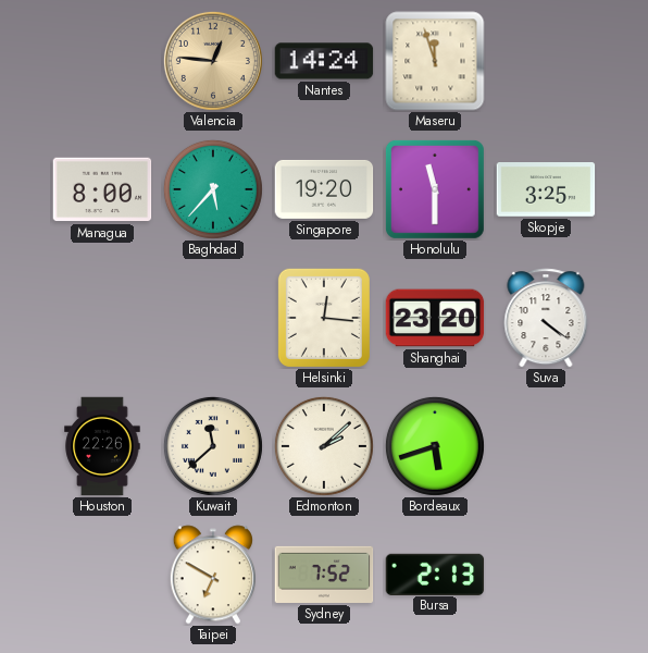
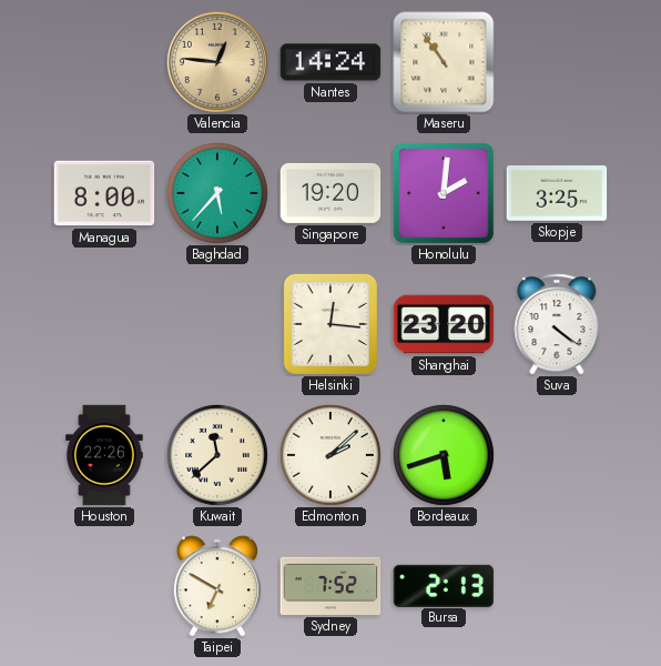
Maseru: 11:57 -> 10:54
Honolulu: 11:30 -> 2:01
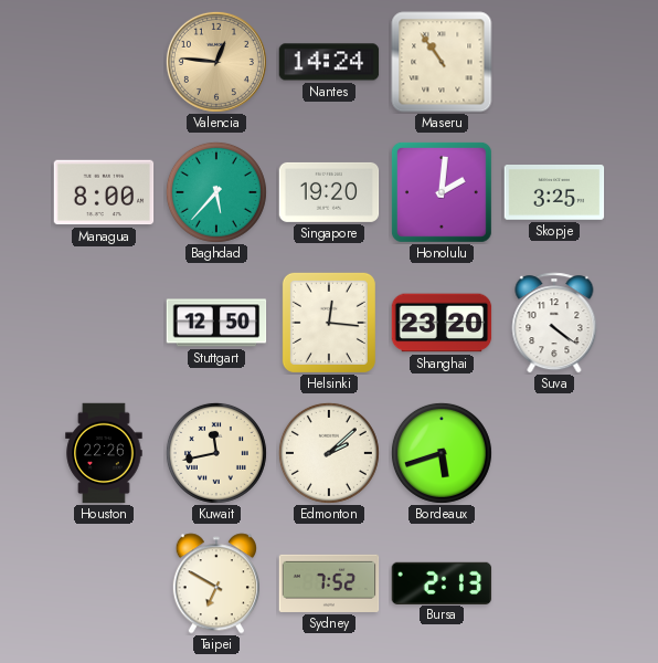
Stuttgart: none -> 12:50
Kuwait: 11:38 -> 11:43
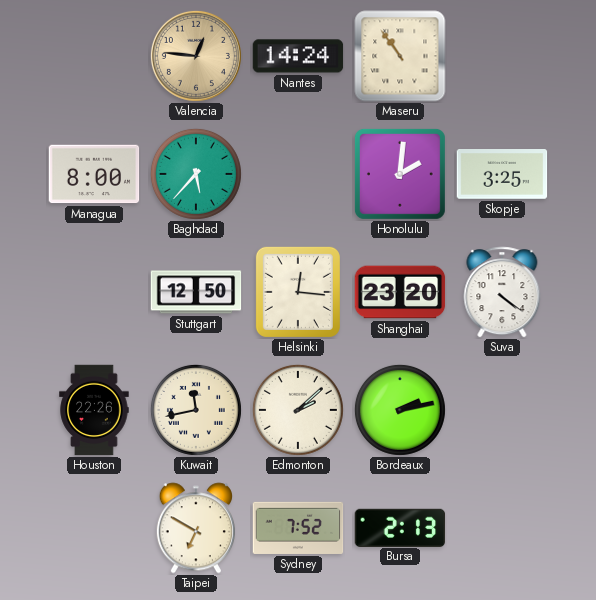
Singapore: 19:20 -> none
Bordeaux: 5:42 -> 2:13
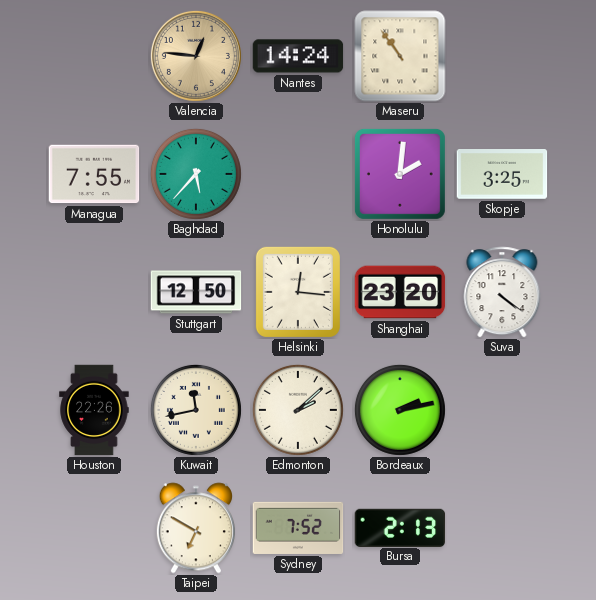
Managua: 8:00 -> 7:55
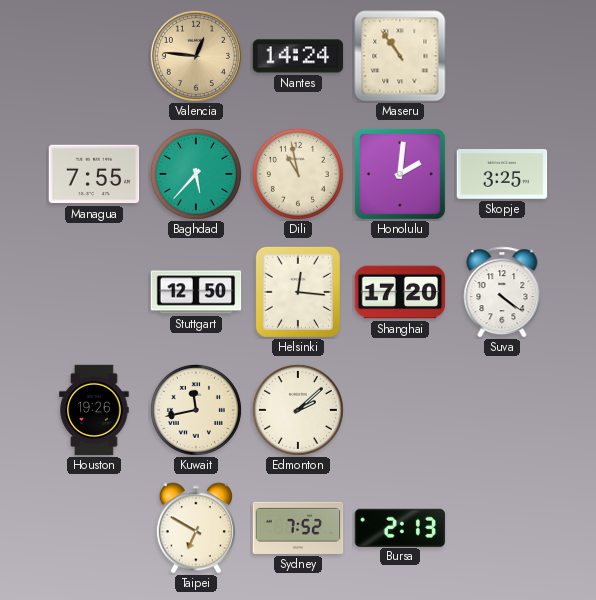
Dili: none -> 10:58
Shanghai: 23:20 -> 17:20
Houston: 22:26 -> 19:26
Bordeaux: 2:13 -> none
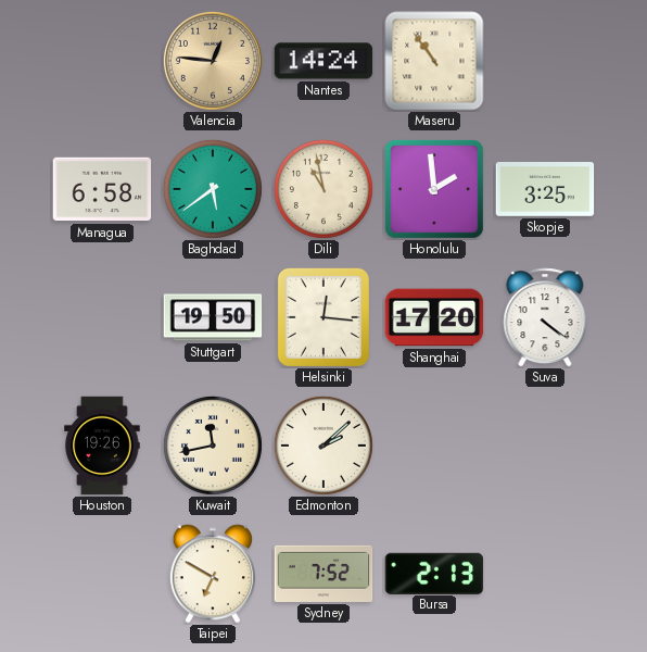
Managua: 7:55 -> 6:58
Baghdad: 5:37 -> 5:39
Honolulu: 2:01 -> 1:59
Stuttgart: 12:50 -> 19:50
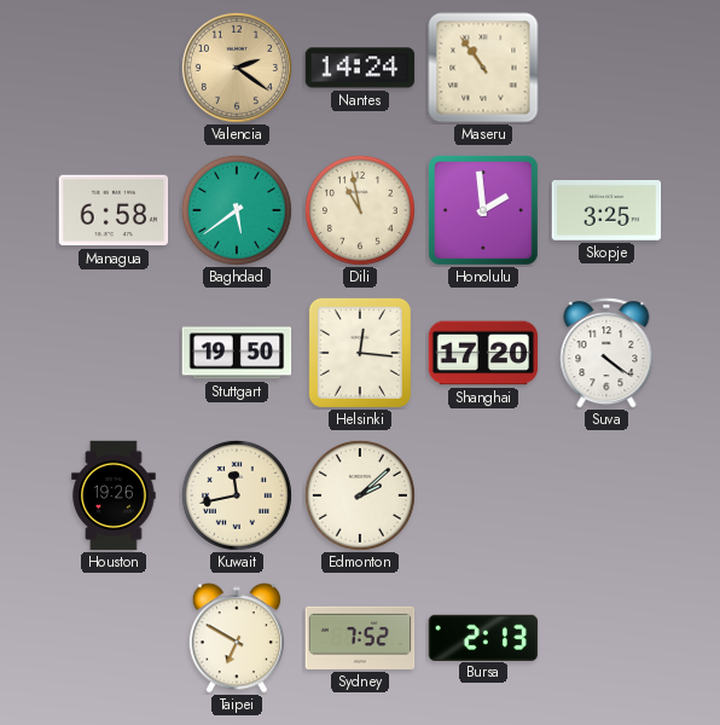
Valencia: 12:46 -> 2:21
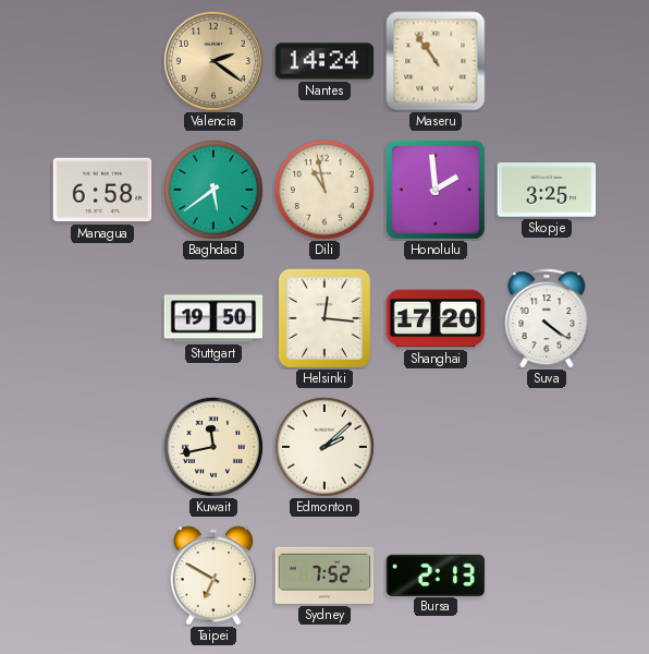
Houston: 19:26 -> none
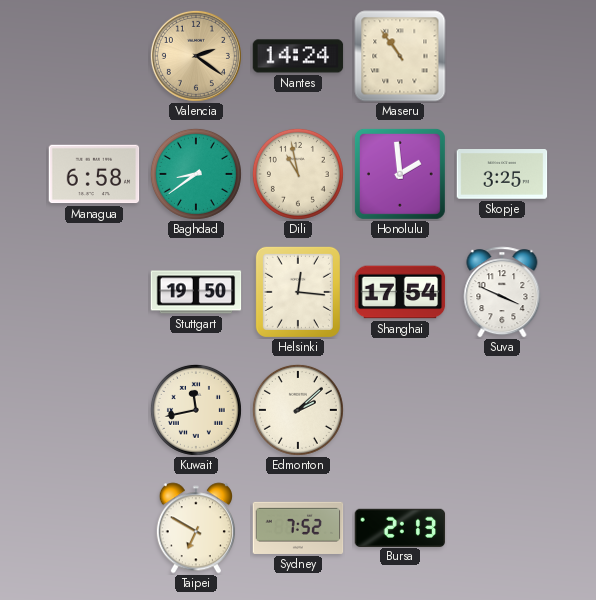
Baghdad: 5:39 -> 8:39
Shanghai: 17:20 -> 17:54
Suva: 4:21 -> 3:49
